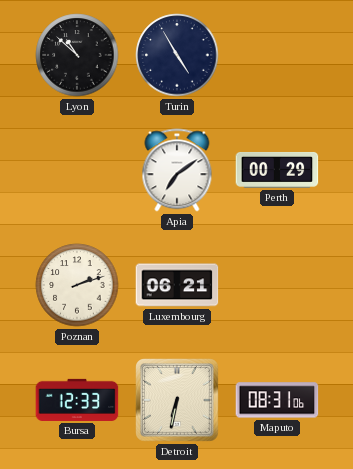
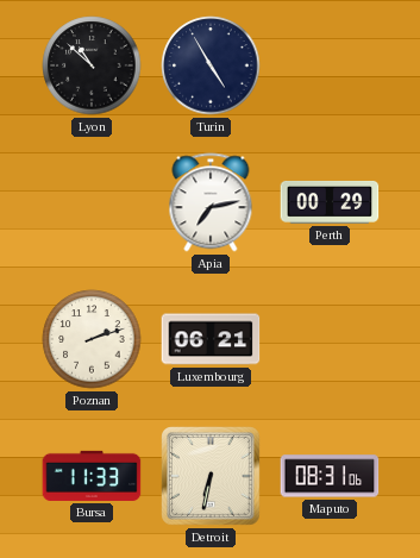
Apia: 7:09 -> 7:13
Bursa: 12:33 -> 11:33
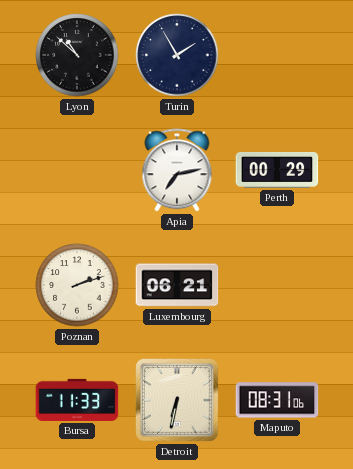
Turin: 4:55 -> 1:55
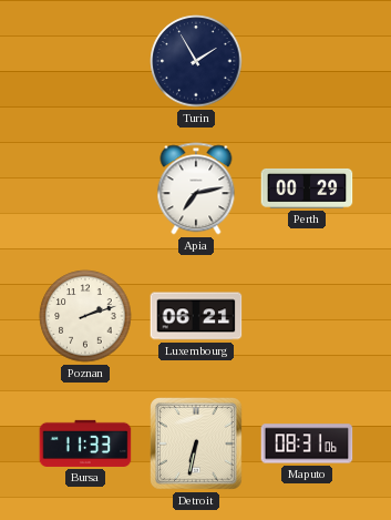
Lyon: 10:52 -> none
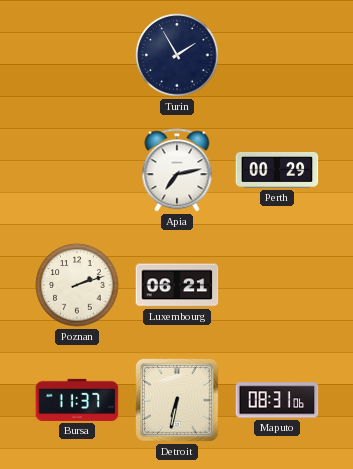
Bursa: 11:33 -> 11:37
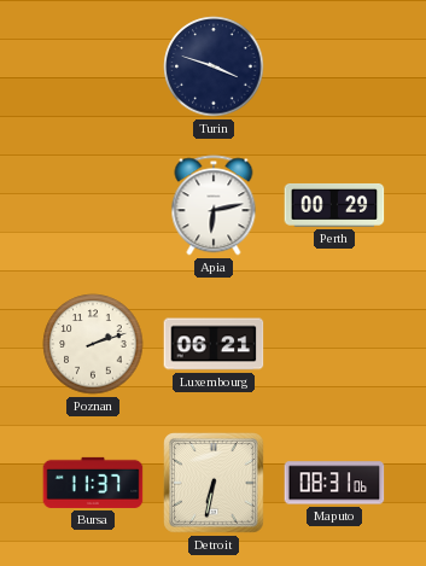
Turin: 1:55 -> 3:48
Apia: 7:13 -> 6:13
